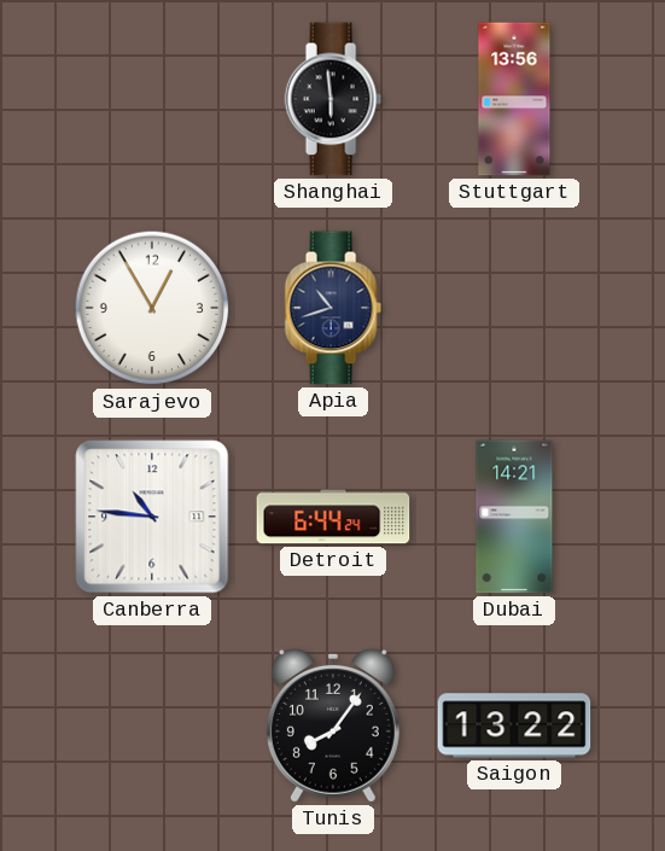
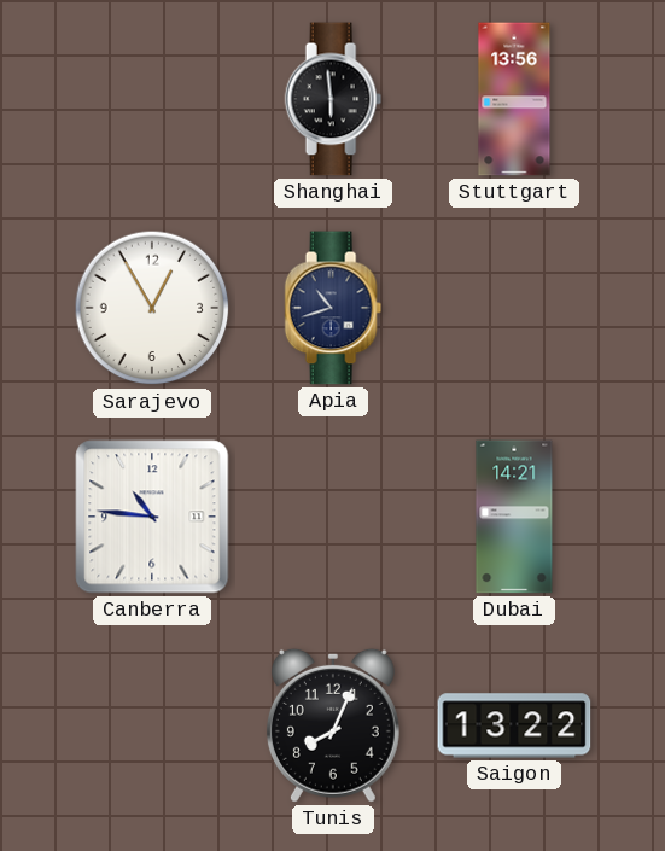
Detroit: 6:44 -> none
Tunis: 8:06 -> 8:04
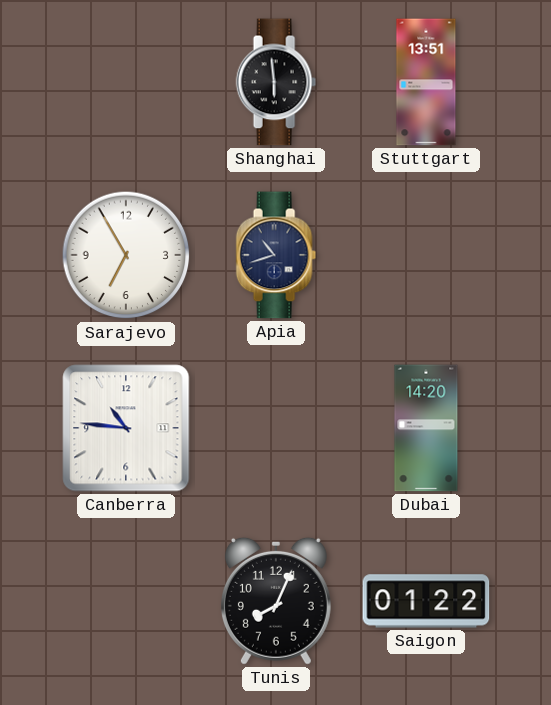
Stuttgart: 13:56 -> 13:51
Sarajevo: 12:55 -> 6:55
Dubai: 14:21 -> 14:20
Saigon: 13:22 -> 01:22
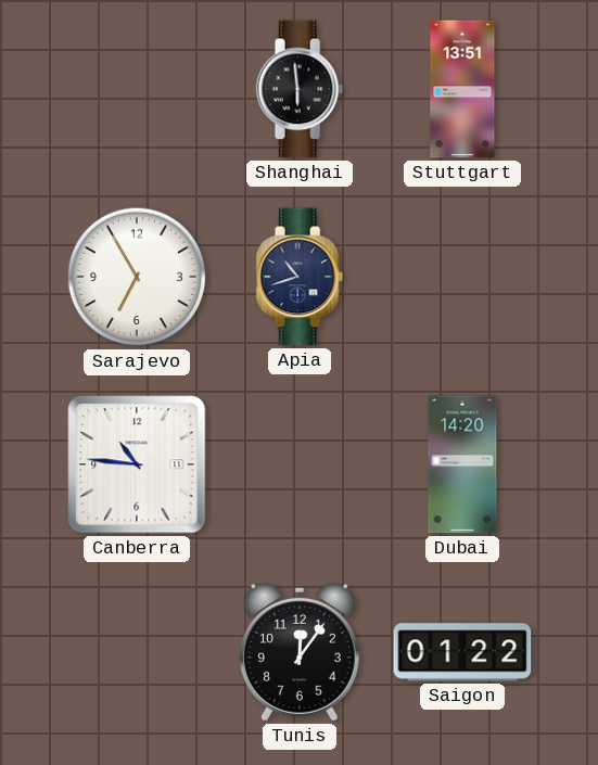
Tunis: 8:04 -> 12:06
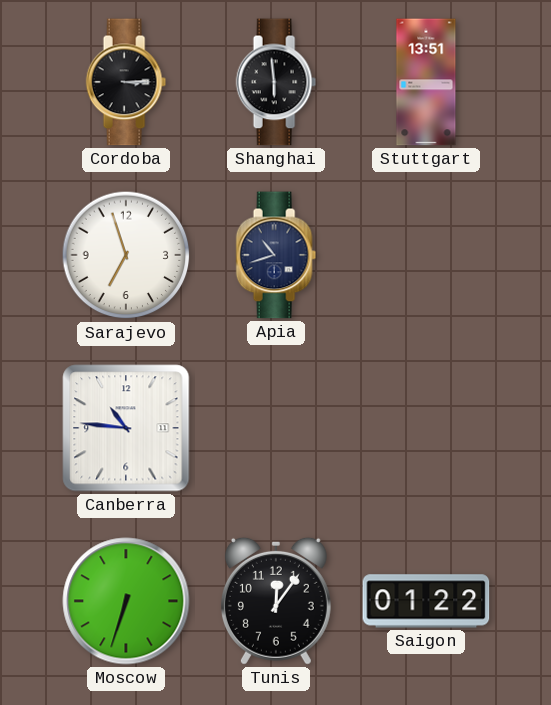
Cordoba: none -> 3:15
Sarajevo: 6:55 -> 6:57
Dubai: 14:20 -> none
Moscow: none -> 6:33
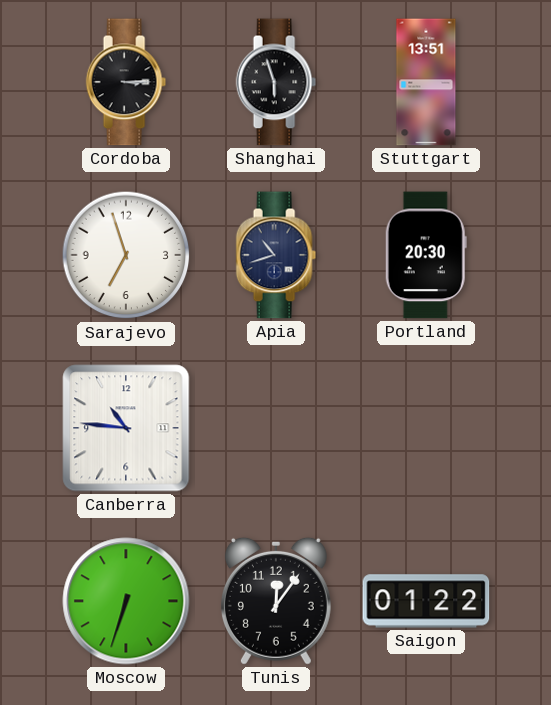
Shanghai: 5:59 -> 5:57
Portland: none -> 20:30
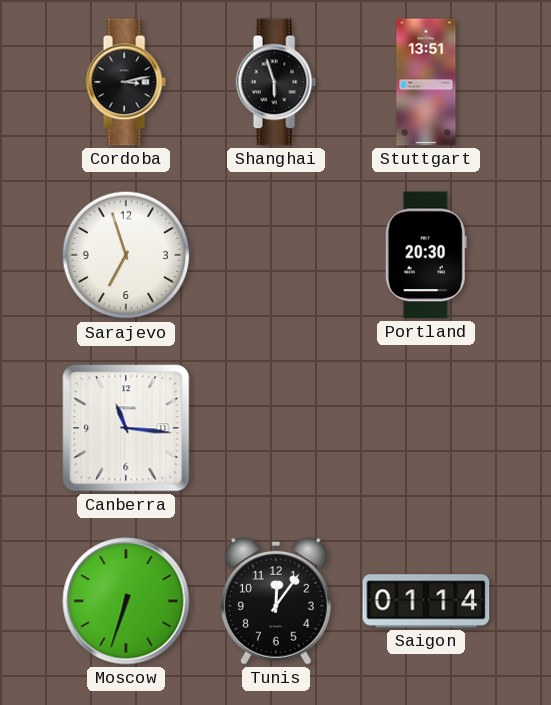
Cordoba: 3:15 -> 3:13
Apia: 10:42 -> none
Canberra: 10:46 -> 11:16
Saigon: 01:22 -> 01:14
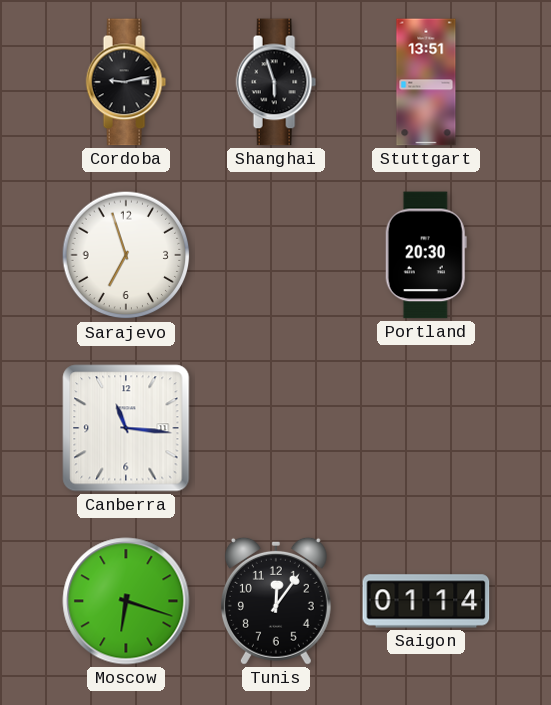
Cordoba: 3:13 -> 9:13
Moscow: 6:33 -> 6:18
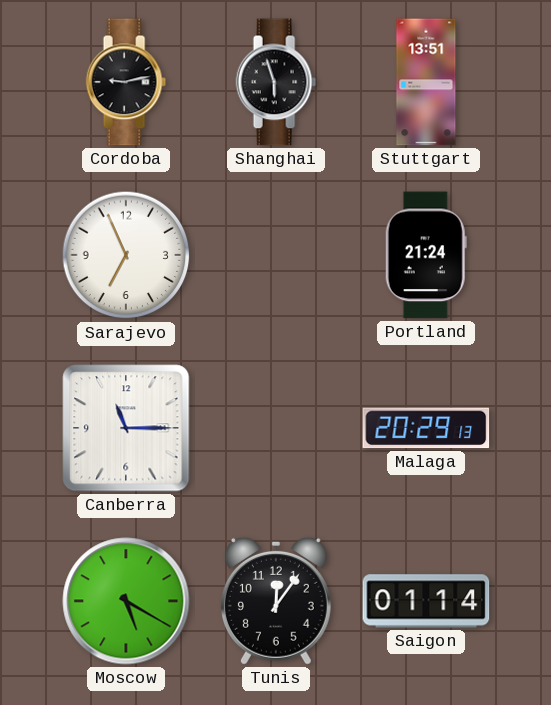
Sarajevo: 6:57 -> 6:56
Portland: 20:30 -> 21:24
Canberra: 11:16 -> 11:15
Malaga: none -> 20:29
Moscow: 6:18 -> 5:20
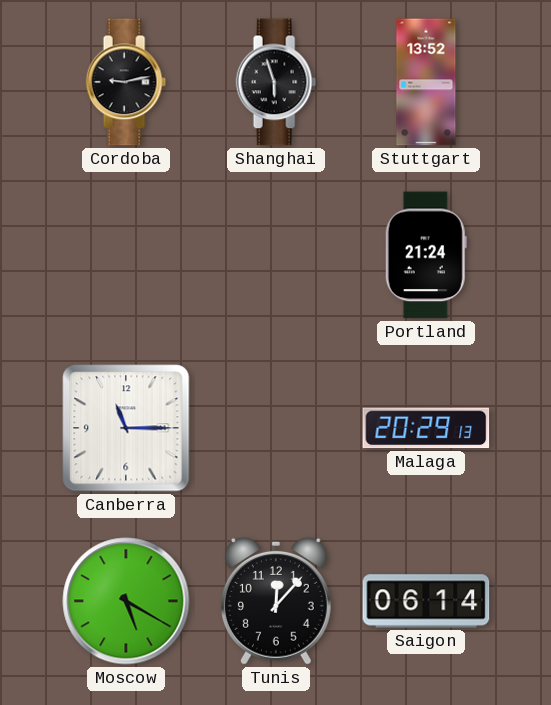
Stuttgart: 13:51 -> 13:52
Sarajevo: 6:56 -> none
Tunis: 12:06 -> 12:07
Saigon: 01:14 -> 06:14
